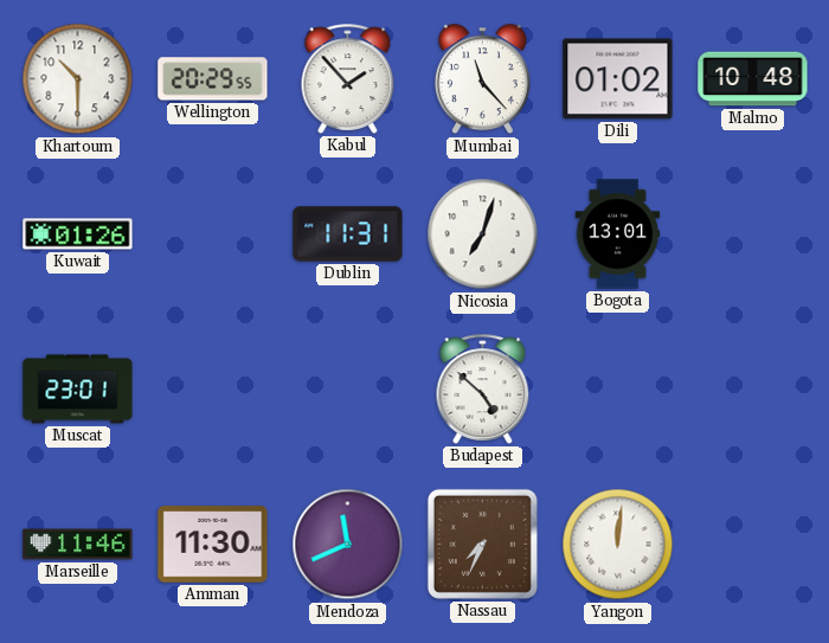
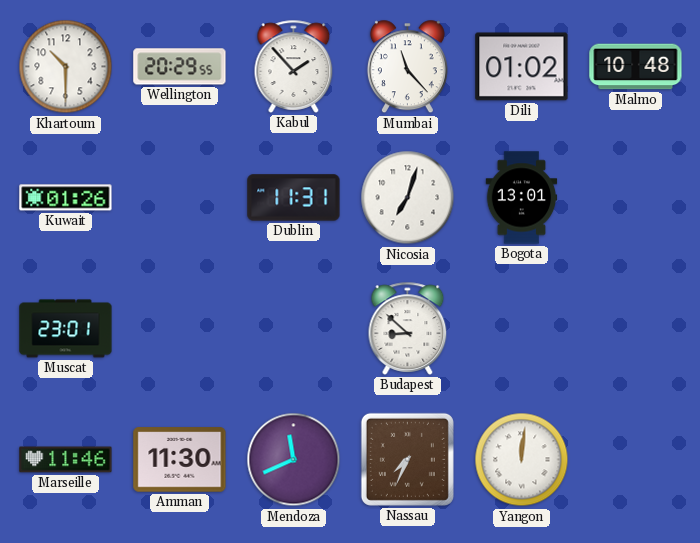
Budapest: 4:52 -> 8:52
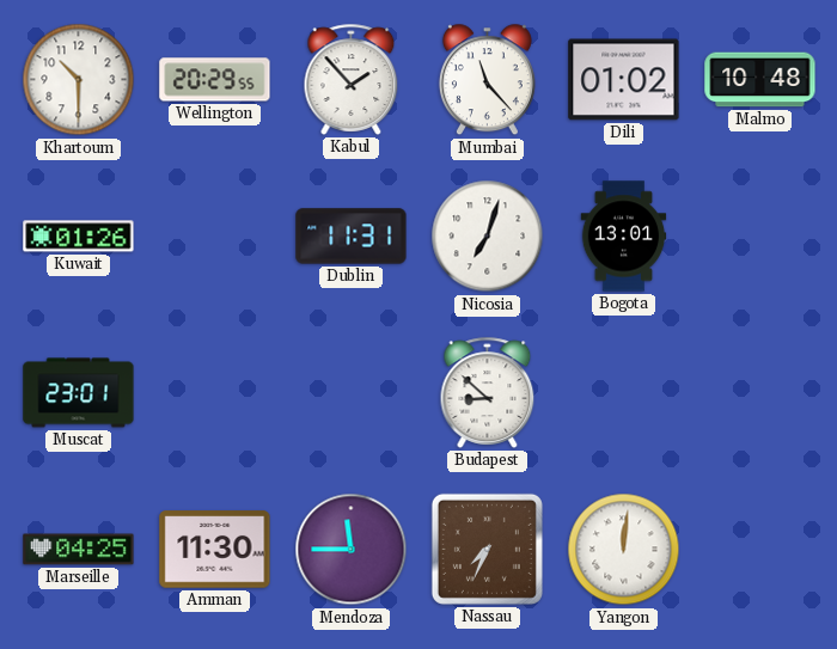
Marseille: 11:46 -> 04:25
Mendoza: 11:41 -> 11:45
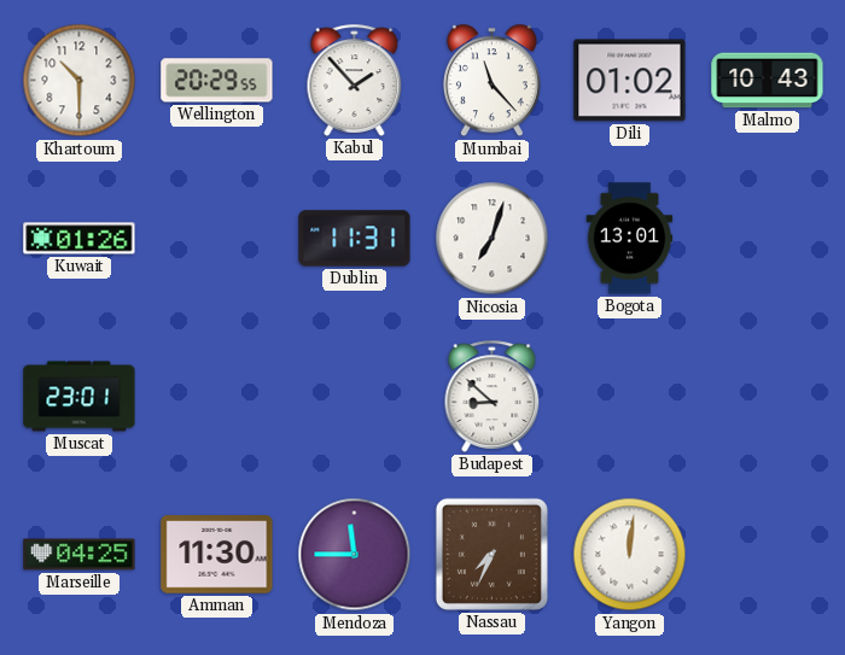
Malmo: 10:48 -> 10:43
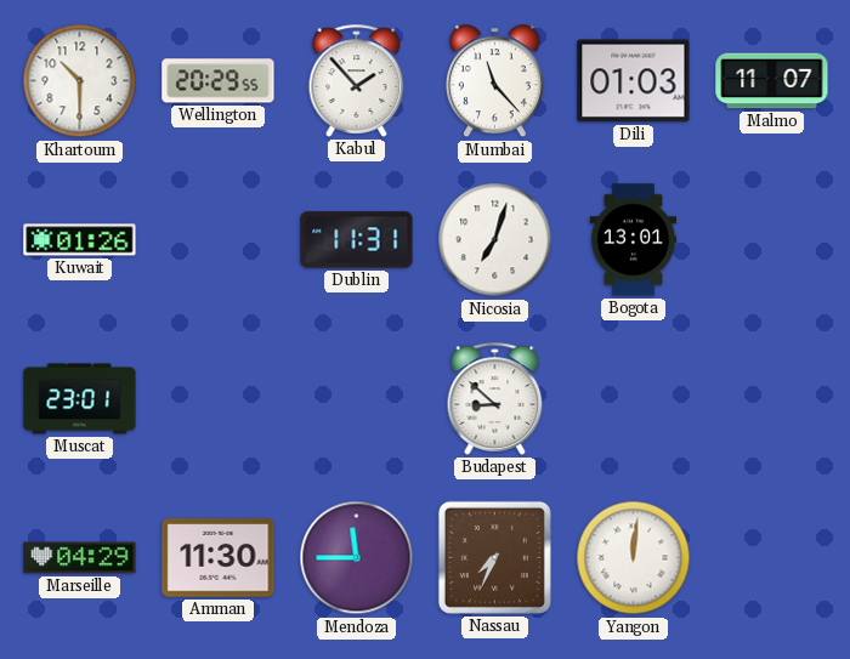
Dili: 01:02 -> 01:03
Malmo: 10:43 -> 11:07
Marseille: 04:25 -> 04:29
